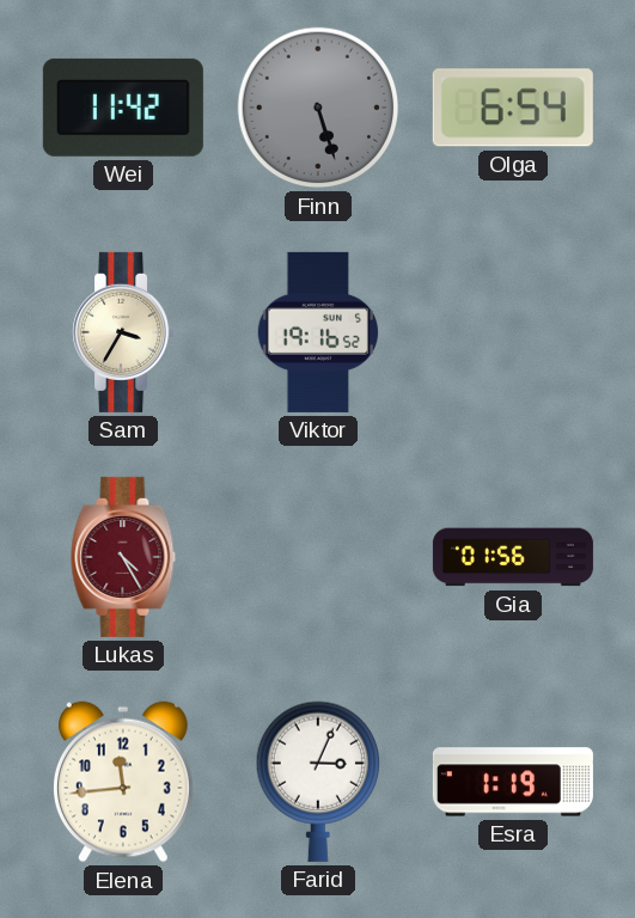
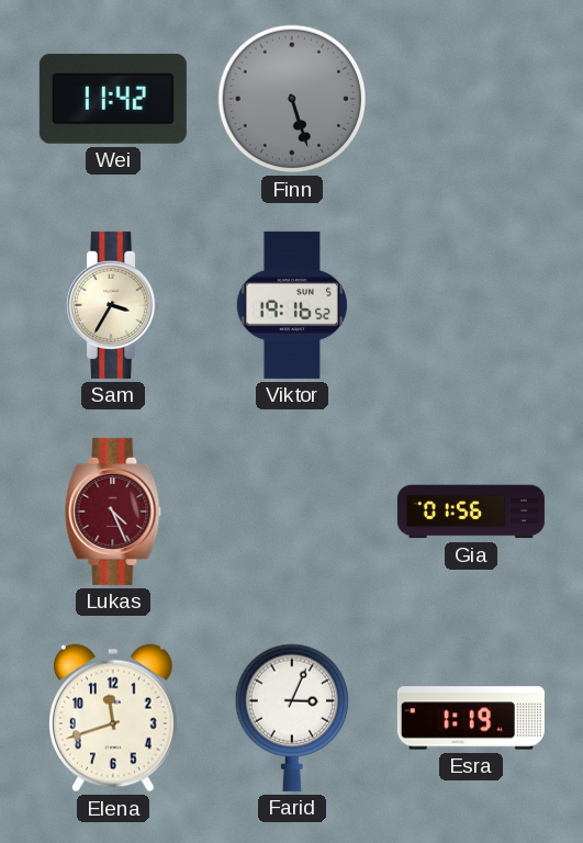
Olga: 6:54 -> none
Lukas: 4:25 -> 4:26
Elena: 11:44 -> 11:42
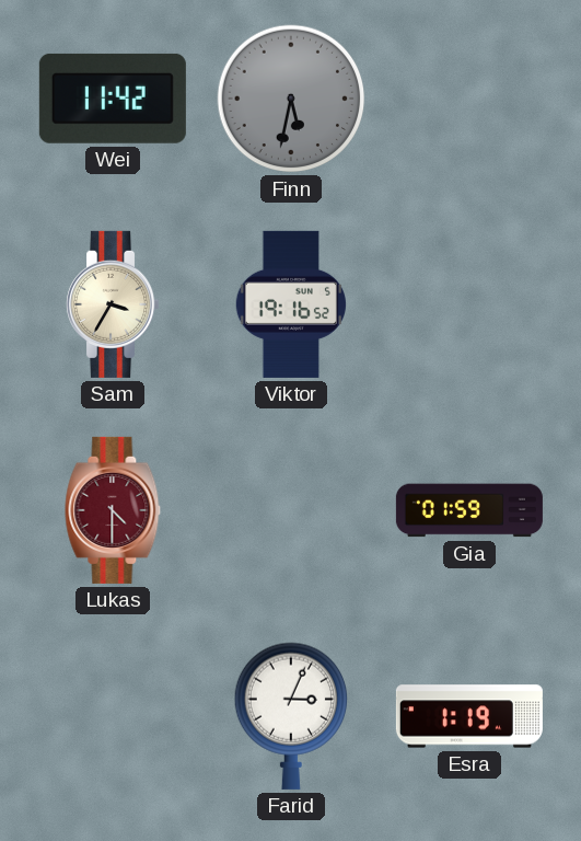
Finn: 5:27 -> 5:32
Lukas: 4:26 -> 4:30
Gia: 01:56 -> 01:59
Elena: 11:42 -> none
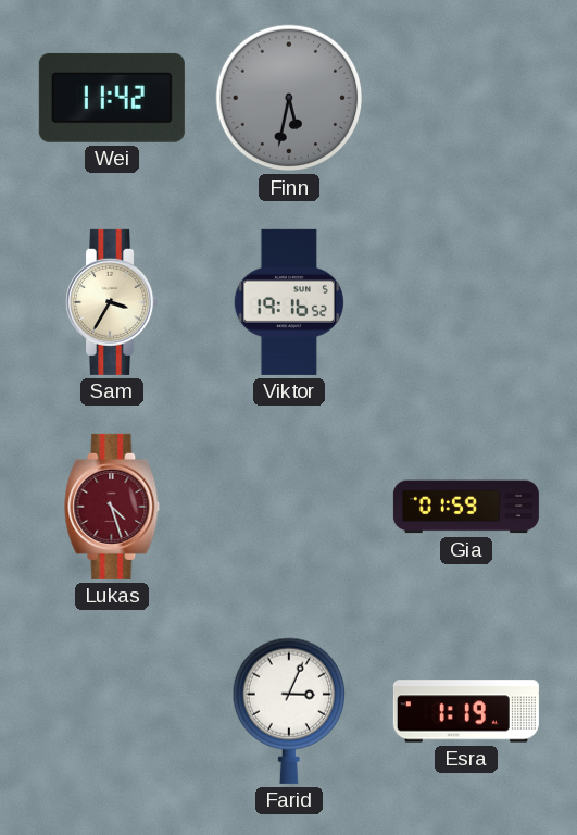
Lukas: 4:30 -> 4:27
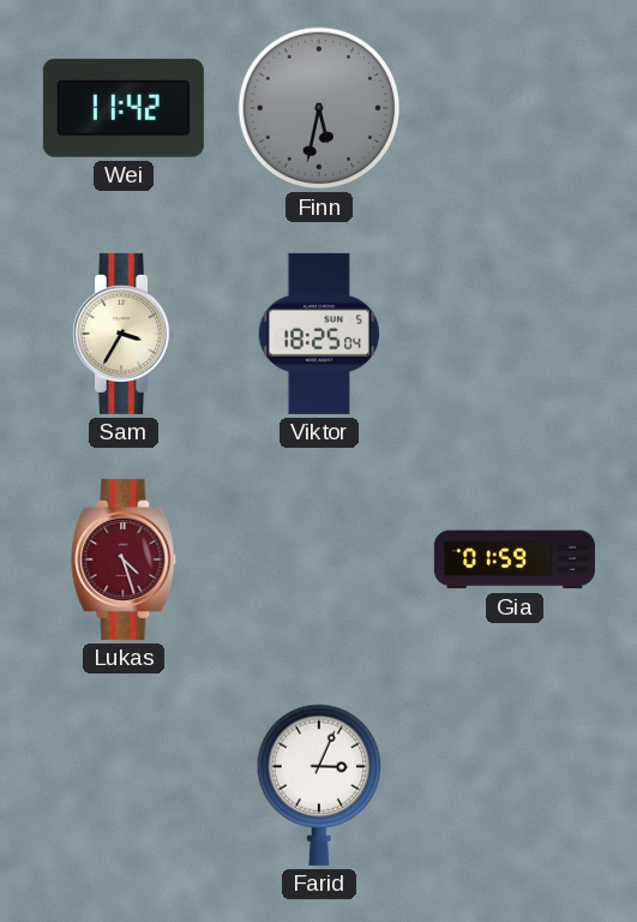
Viktor: 19:16 -> 18:25
Esra: 1:19 -> none
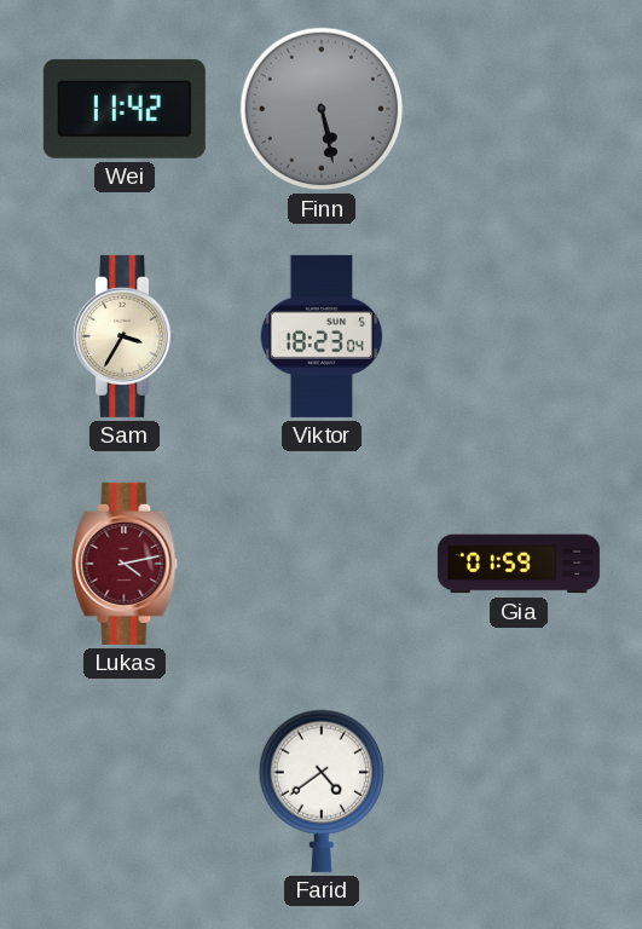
Finn: 5:32 -> 5:28
Viktor: 18:25 -> 18:23
Lukas: 4:27 -> 4:13
Farid: 3:04 -> 4:39
